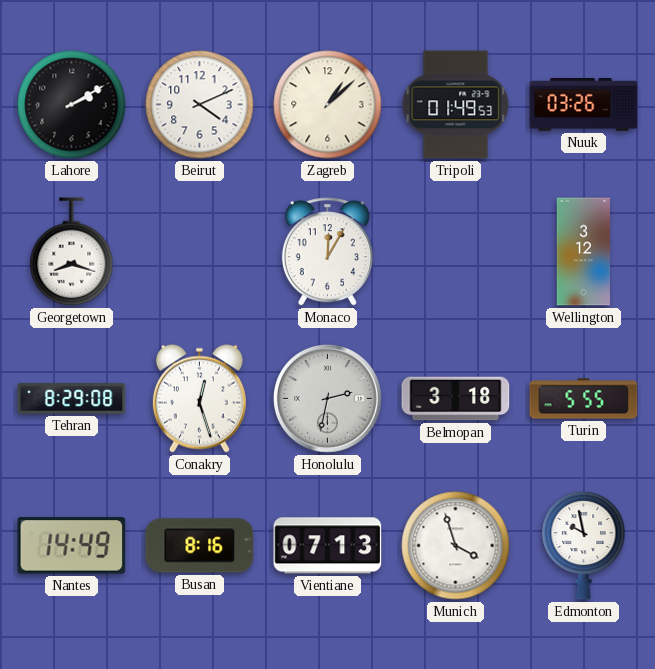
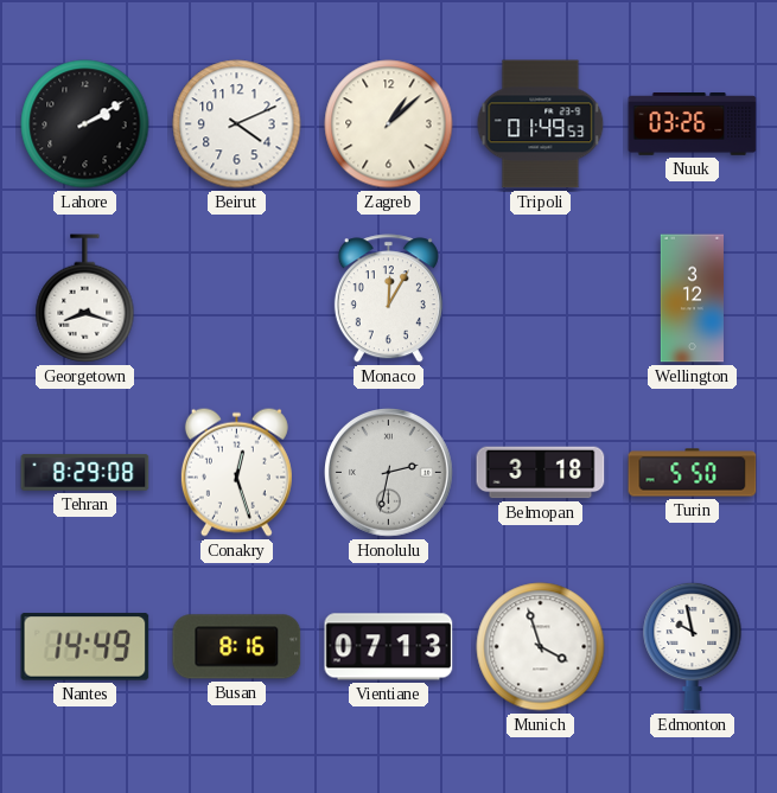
Turin: 5:55 -> 5:50
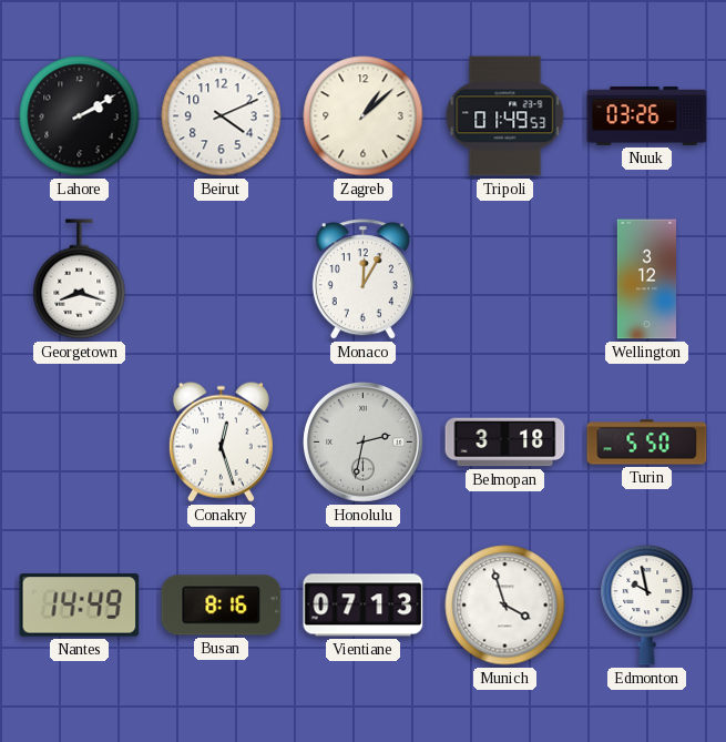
Tehran: 8:29 -> none
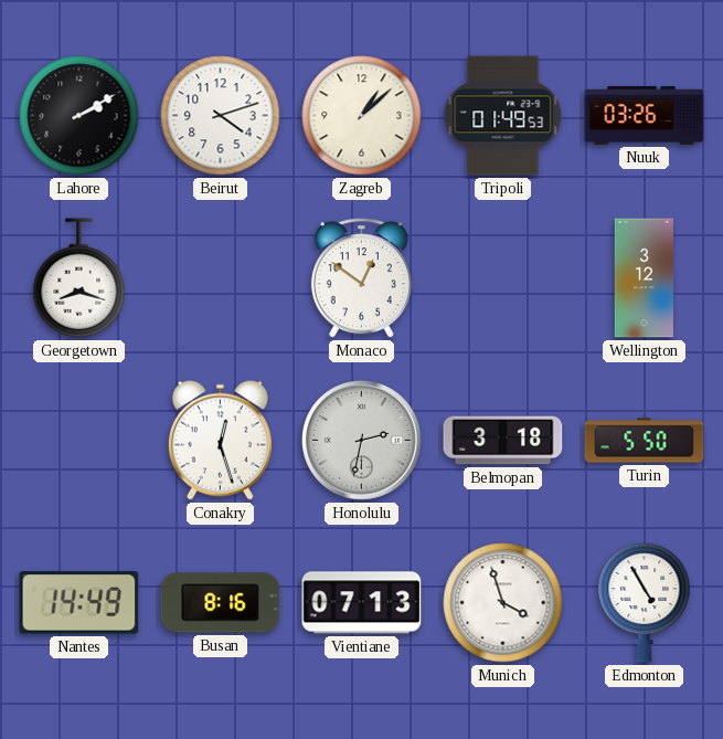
Beirut: 4:11 -> 4:12
Monaco: 12:05 -> 12:51
Edmonton: 9:58 -> 4:55
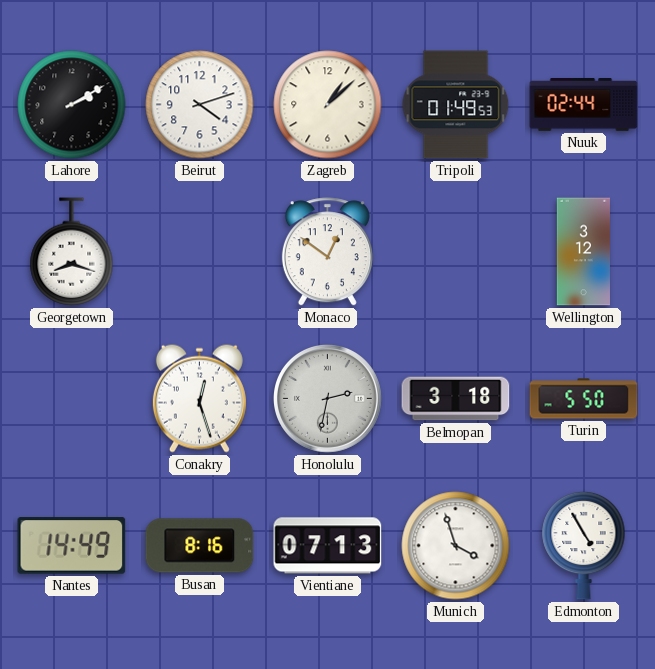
Nuuk: 03:26 -> 02:44
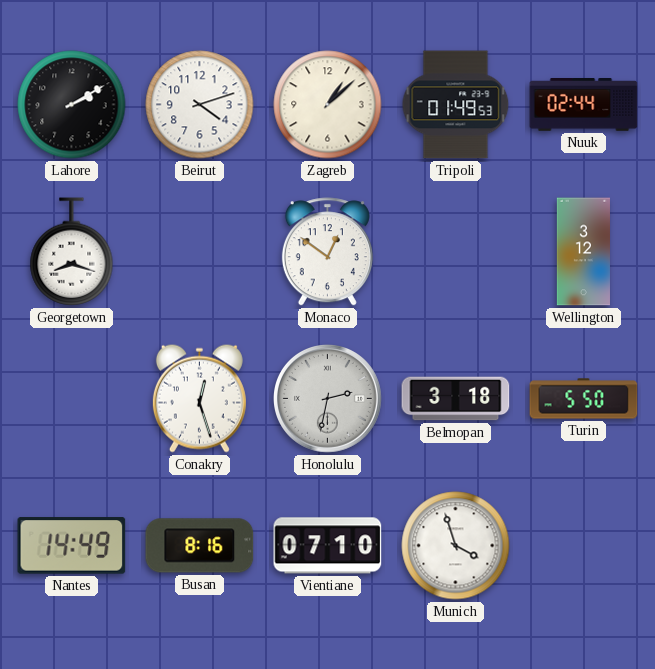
Vientiane: 07:13 -> 07:10
Edmonton: 4:55 -> none
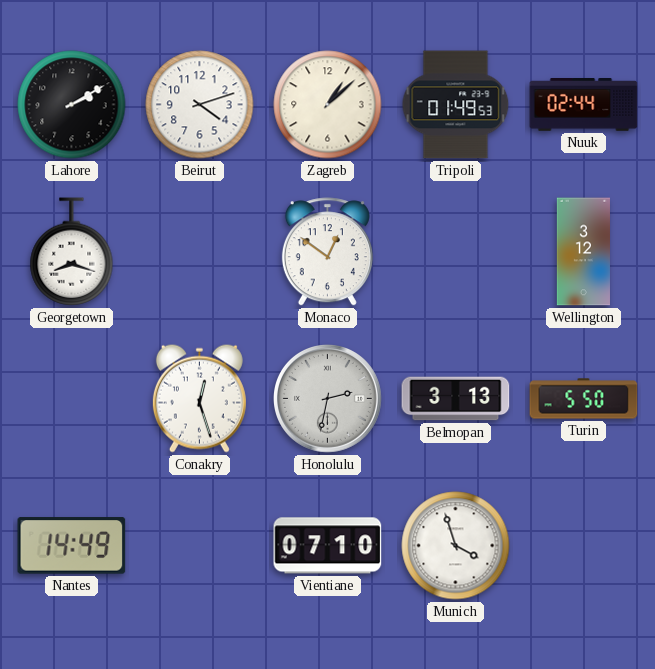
Belmopan: 3:18 -> 3:13
Busan: 8:16 -> none
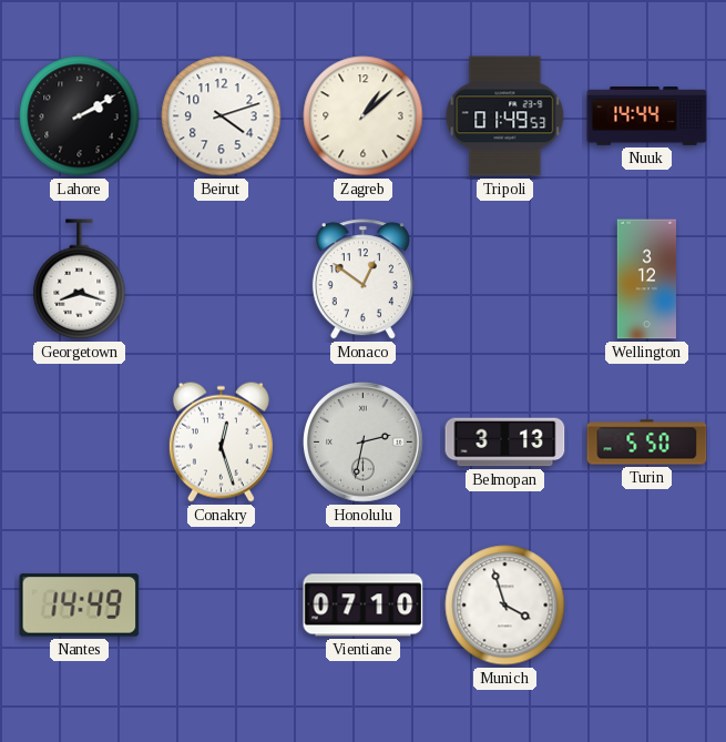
Nuuk: 02:44 -> 14:44
